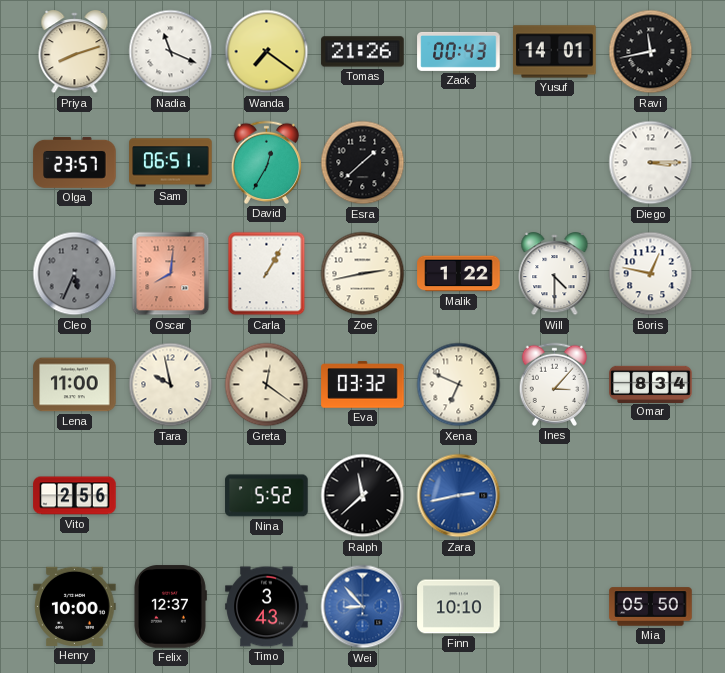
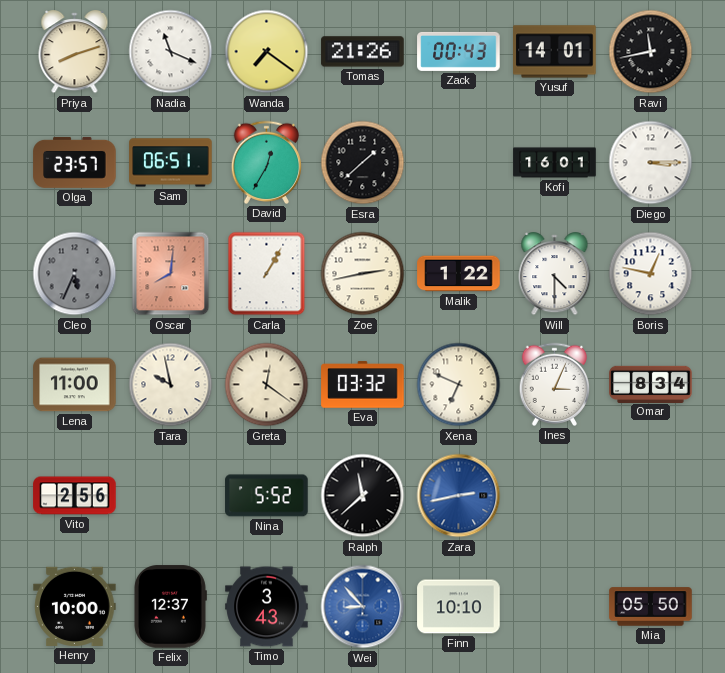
Kofi: none -> 16:01
Ines: 3:07 -> 3:04
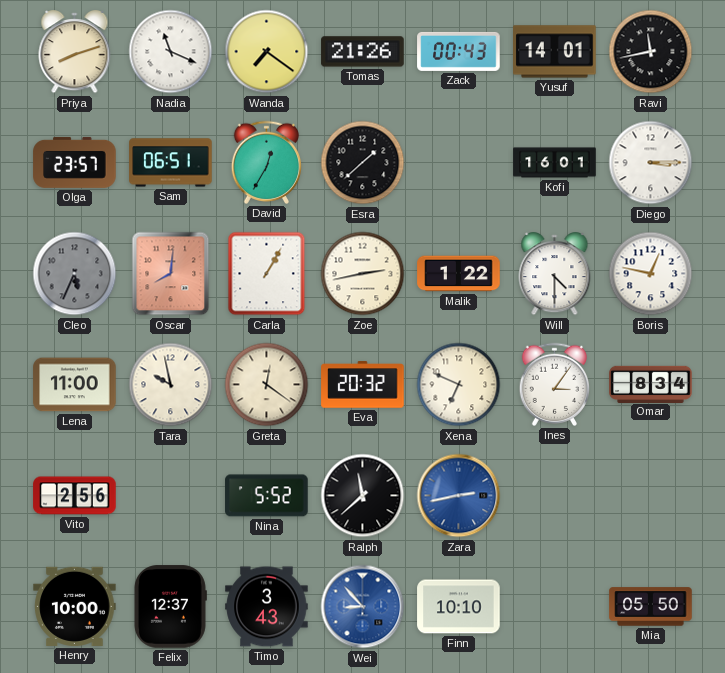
Eva: 03:32 -> 20:32
Ines: 3:04 -> 3:06
